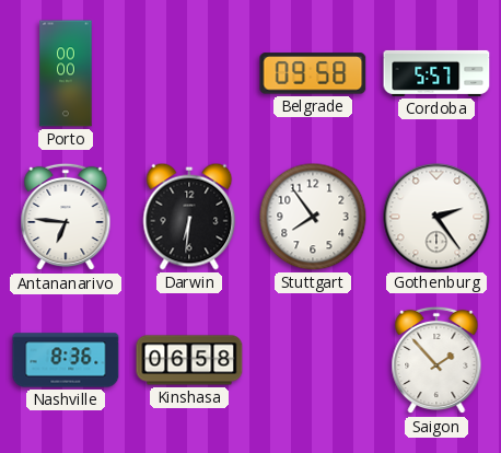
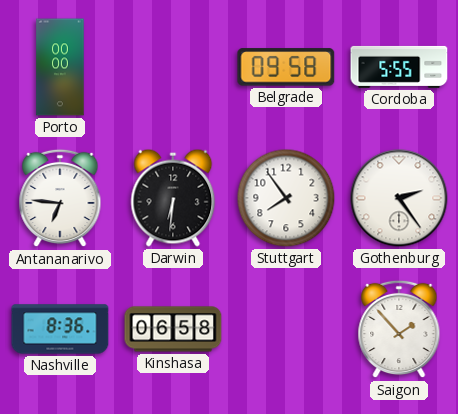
Cordoba: 5:57 -> 5:55
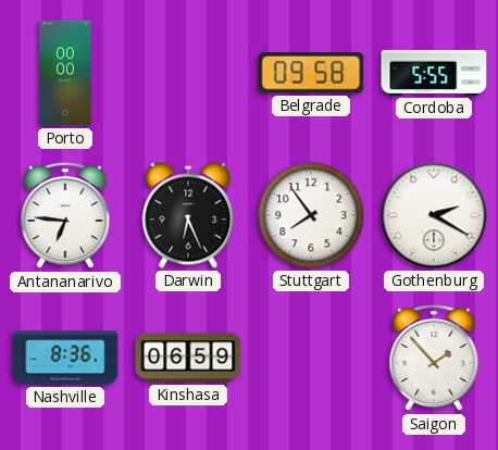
Darwin: 6:31 -> 6:26
Gothenburg: 2:24 -> 2:20
Kinshasa: 06:58 -> 06:59
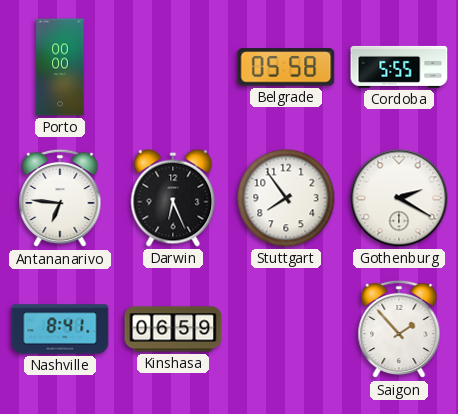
Belgrade: 09:58 -> 05:58
Nashville: 8:36 -> 8:41
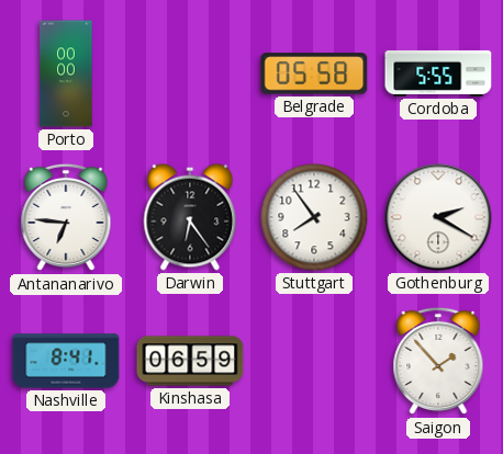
Darwin: 6:26 -> 6:24
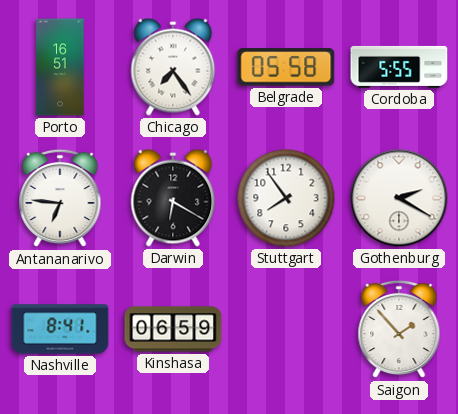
Porto: 00:00 -> 16:51
Chicago: none -> 7:24
Darwin: 6:24 -> 6:20
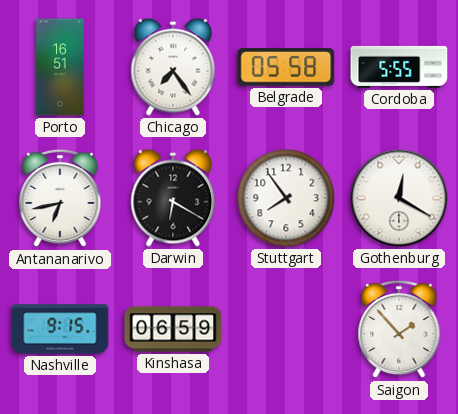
Antananarivo: 6:46 -> 6:43
Gothenburg: 2:20 -> 12:20
Nashville: 8:41 -> 9:15
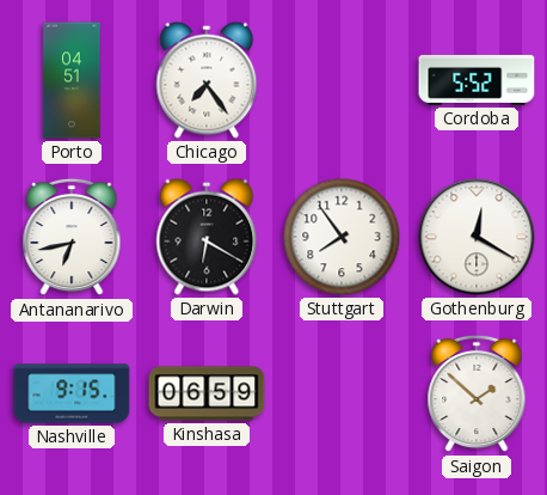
Porto: 16:51 -> 04:51
Belgrade: 05:58 -> none
Cordoba: 5:55 -> 5:52
Saigon: 1:53 -> 1:52
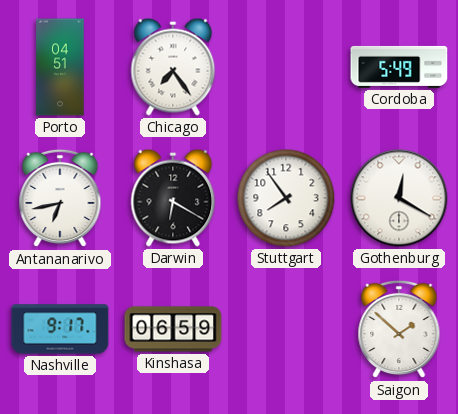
Cordoba: 5:52 -> 5:49
Nashville: 9:15 -> 9:17
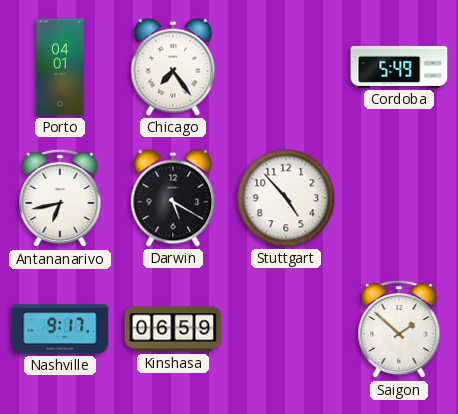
Porto: 04:51 -> 04:01
Darwin: 6:20 -> 5:20
Stuttgart: 7:54 -> 4:53
Gothenburg: 12:20 -> none
